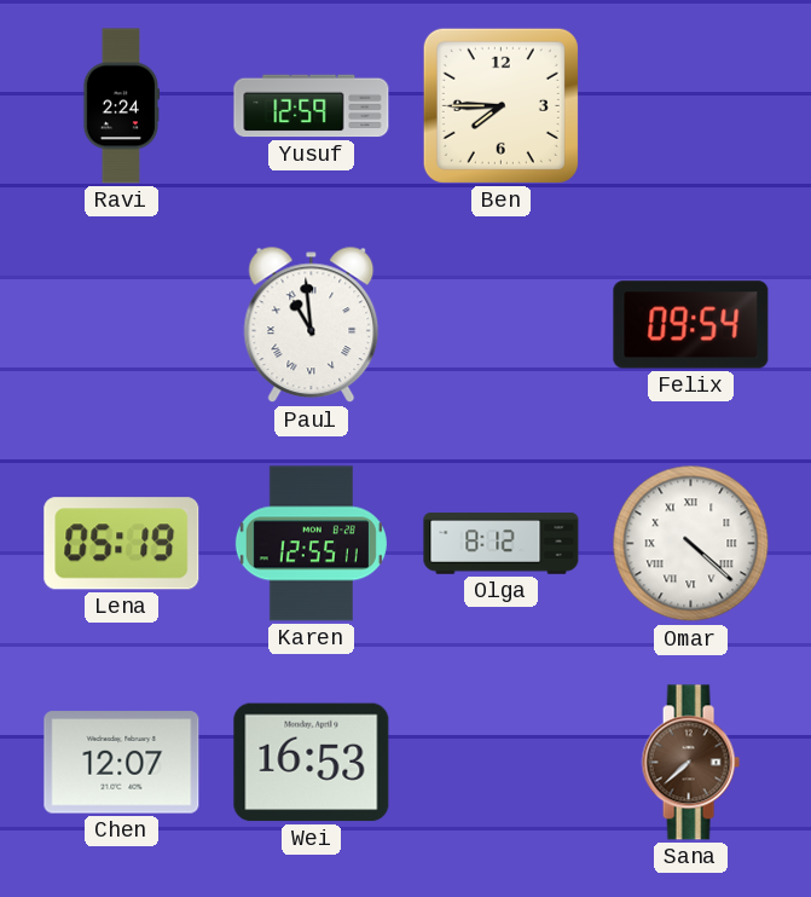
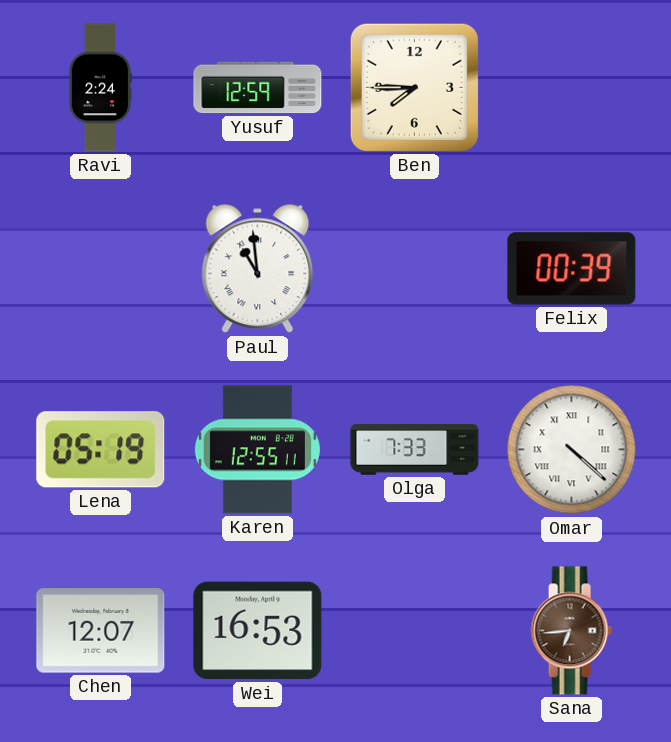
Felix: 09:54 -> 00:39
Olga: 8:12 -> 7:33
Sana: 7:38 -> 6:44
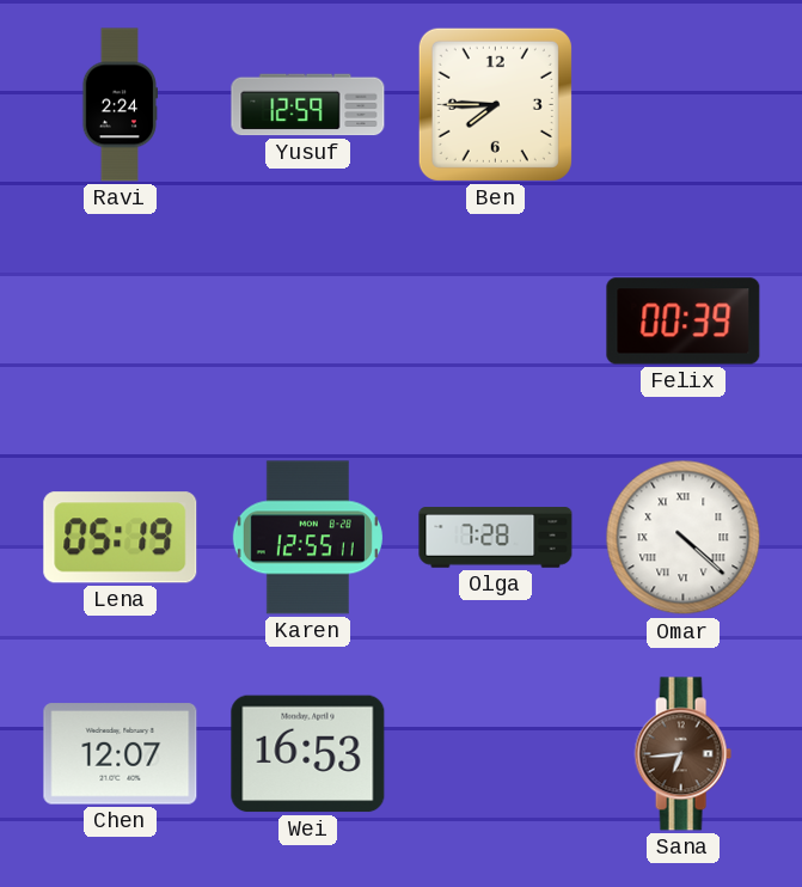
Paul: 10:59 -> none
Olga: 7:33 -> 7:28
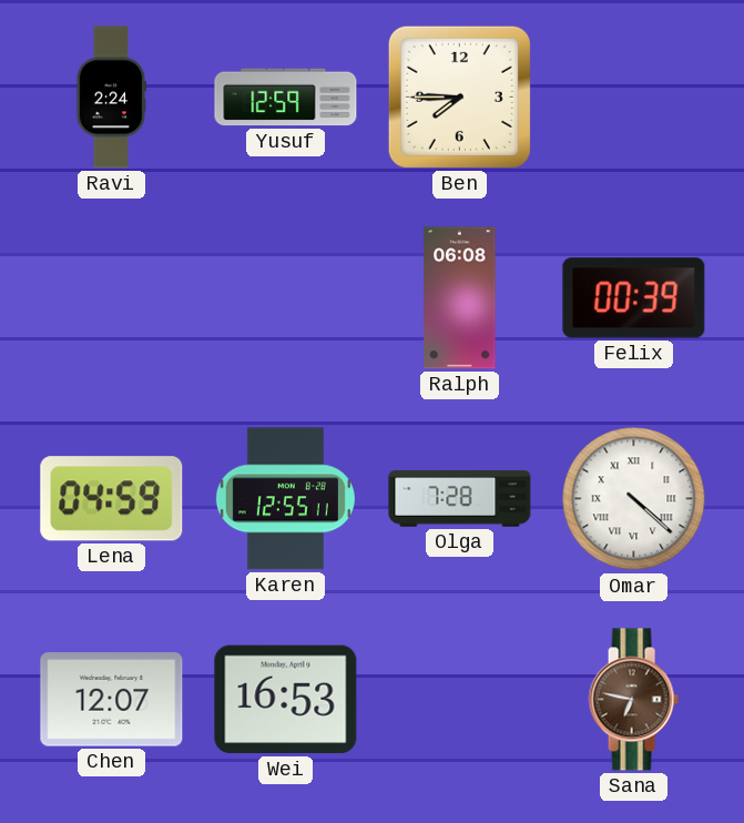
Ralph: none -> 06:08
Lena: 05:19 -> 04:59
Sana: 6:44 -> 6:47
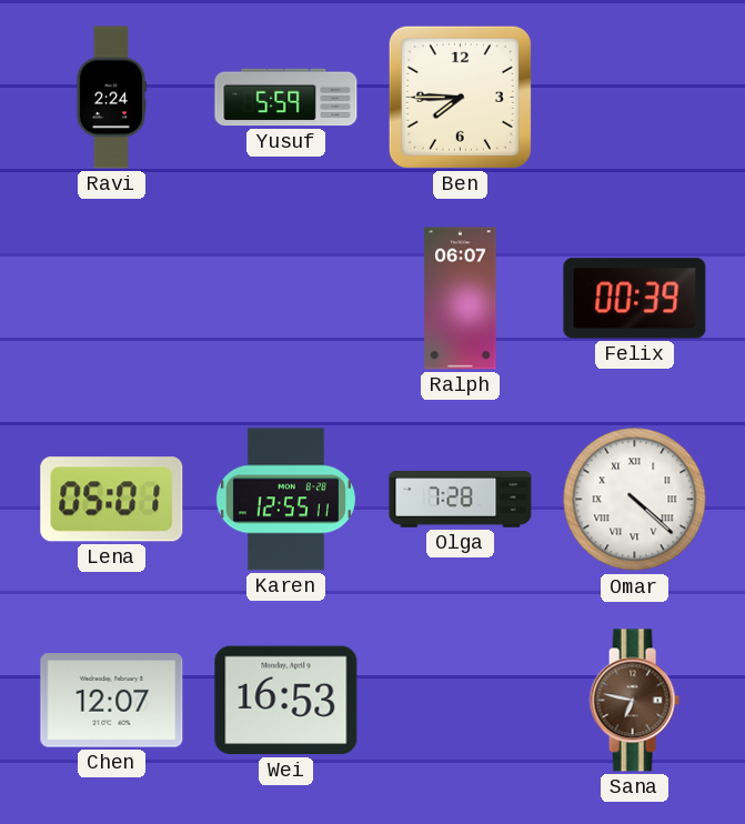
Yusuf: 12:59 -> 5:59
Ralph: 06:08 -> 06:07
Lena: 04:59 -> 05:01
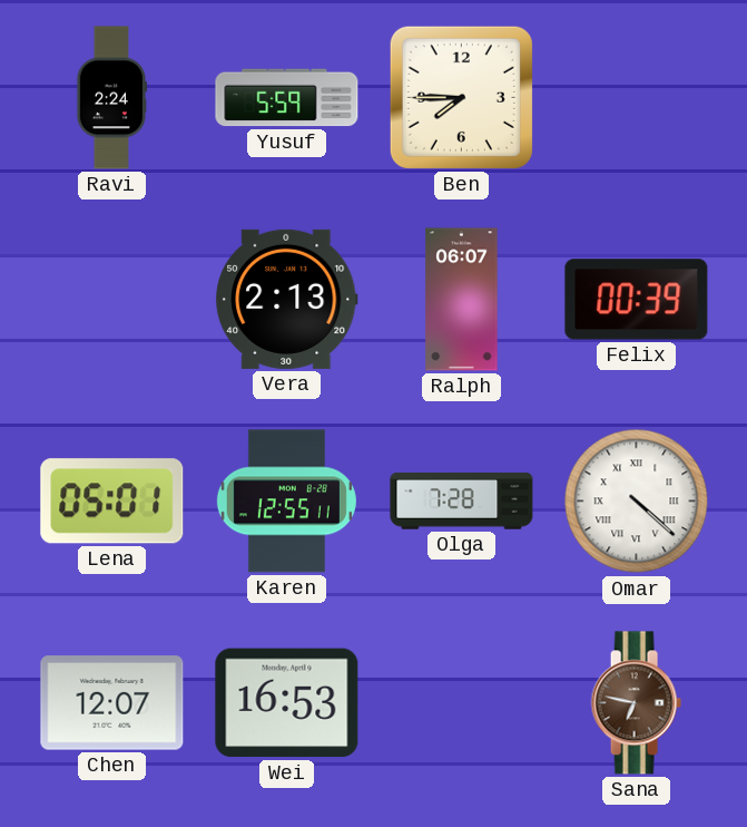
Vera: none -> 2:13
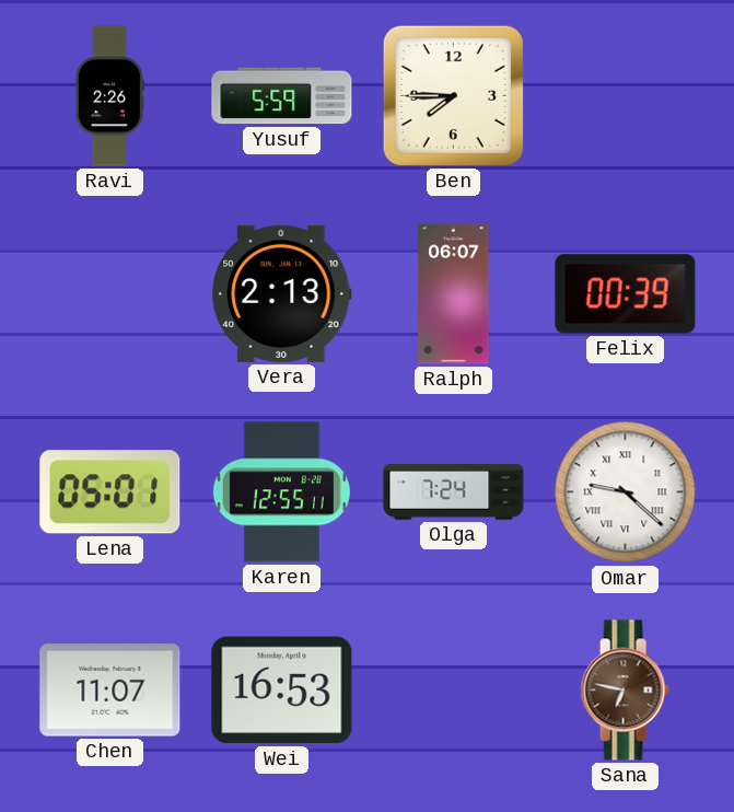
Ravi: 2:24 -> 2:26
Olga: 7:28 -> 7:24
Omar: 4:22 -> 9:22
Chen: 12:07 -> 11:07
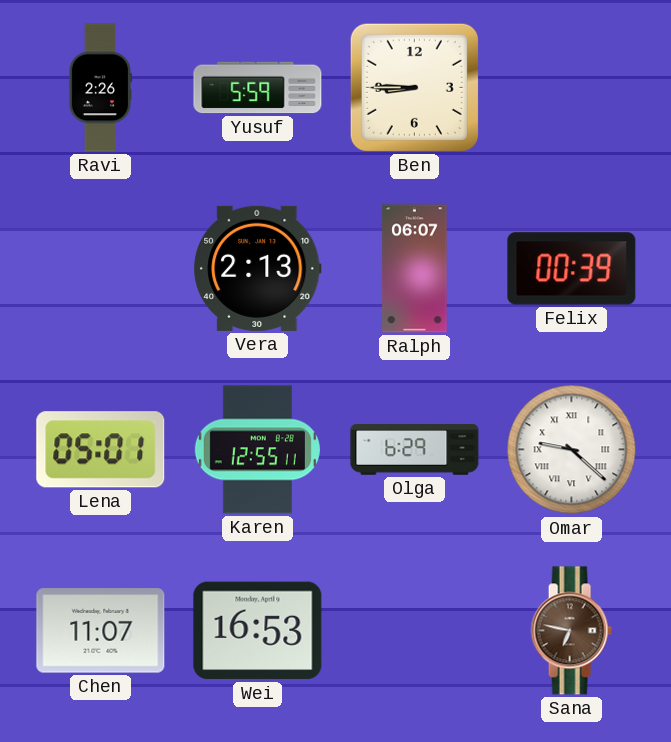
Ben: 7:45 -> 8:45
Olga: 7:24 -> 6:29
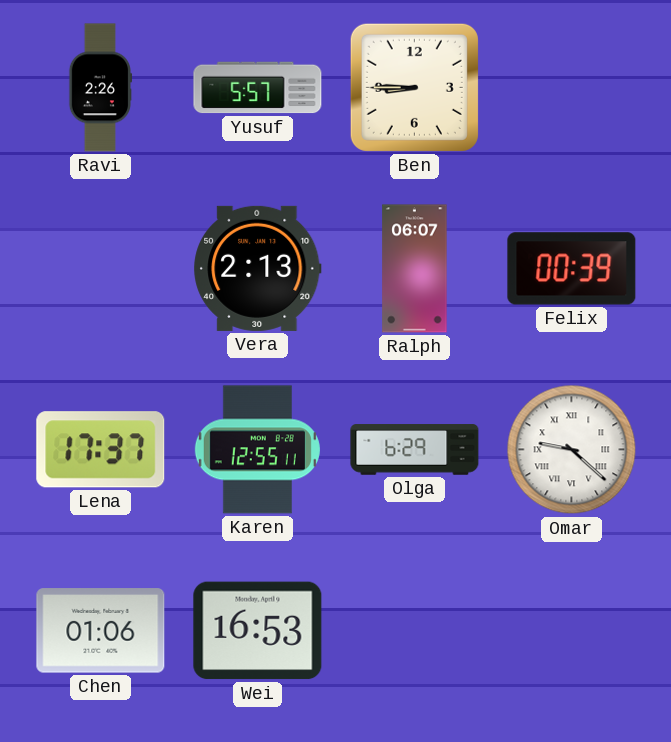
Yusuf: 5:59 -> 5:57
Lena: 05:01 -> 17:37
Chen: 11:07 -> 01:06
Sana: 6:47 -> none
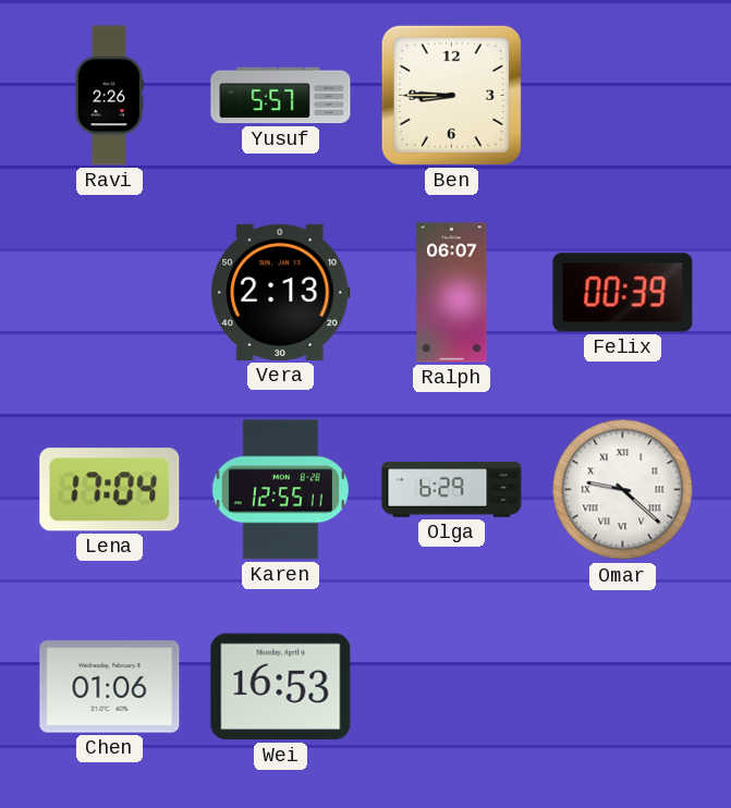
Lena: 17:37 -> 17:04
